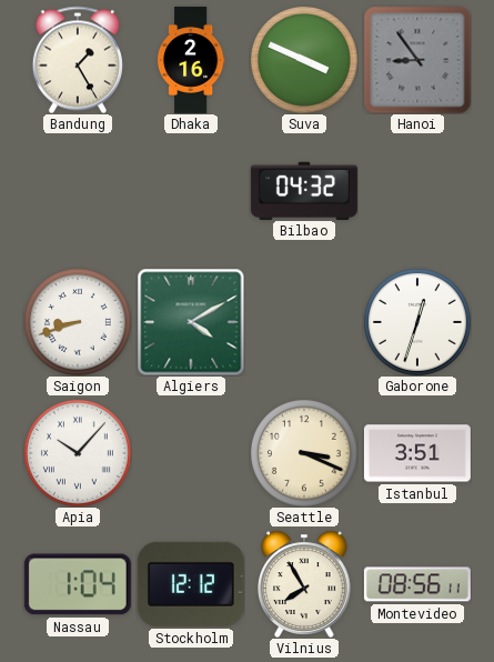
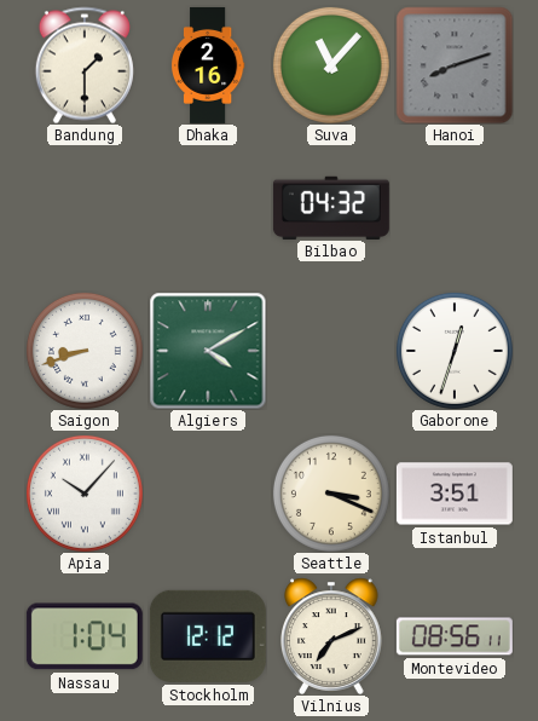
Bandung: 1:25 -> 1:30
Suva: 3:49 -> 11:07
Hanoi: 8:54 -> 8:12
Vilnius: 7:55 -> 7:11
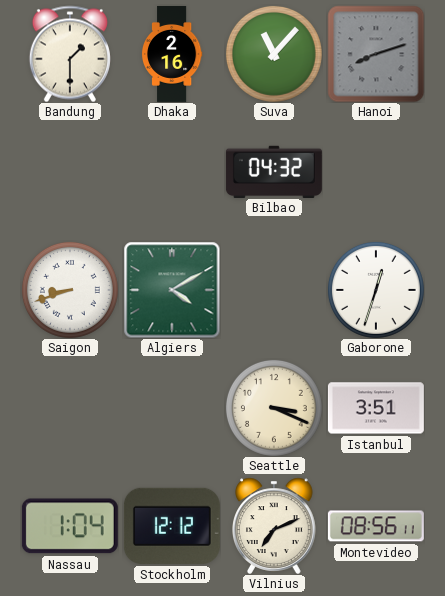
Apia: 10:07 -> none
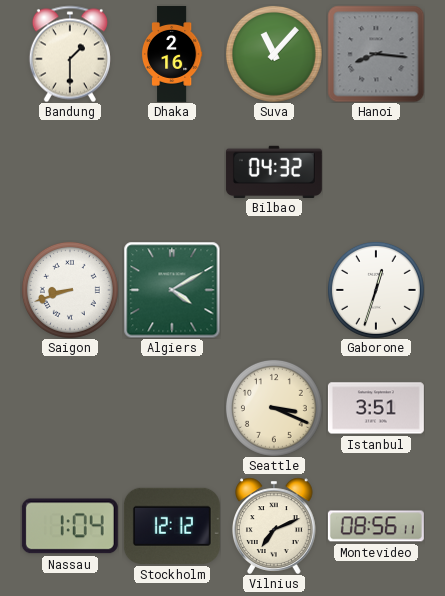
Hanoi: 8:12 -> 8:16
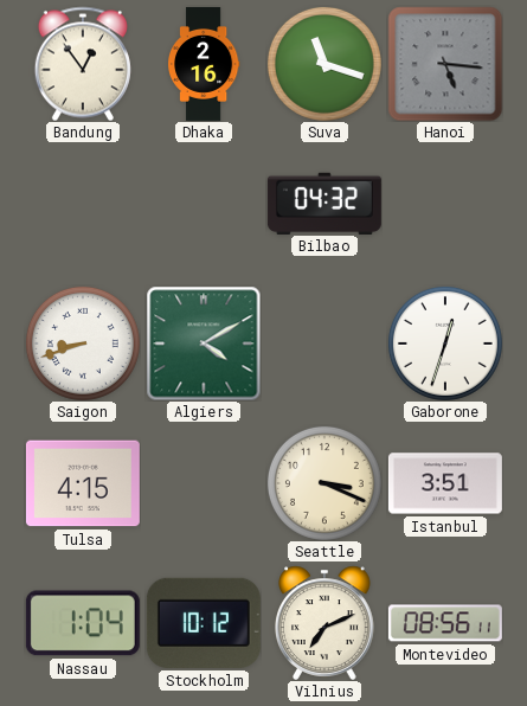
Bandung: 1:30 -> 12:54
Suva: 11:07 -> 11:18
Hanoi: 8:16 -> 5:16
Tulsa: none -> 4:15
Stockholm: 12:12 -> 10:12
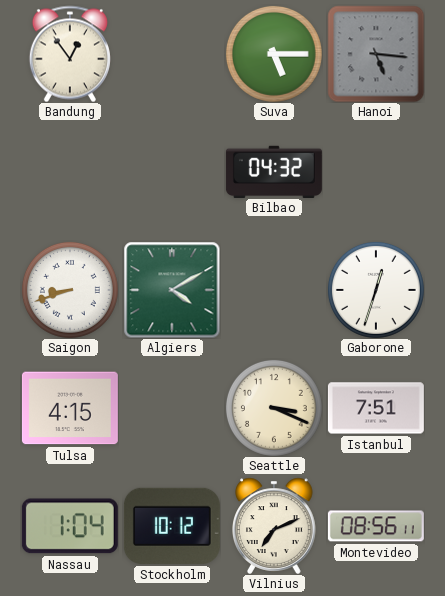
Dhaka: 2:16 -> none
Suva: 11:18 -> 5:15
Istanbul: 3:51 -> 7:51
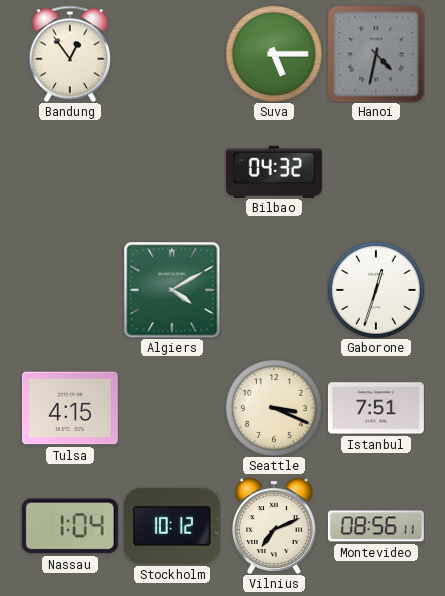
Hanoi: 5:16 -> 4:32
Saigon: 8:42 -> none
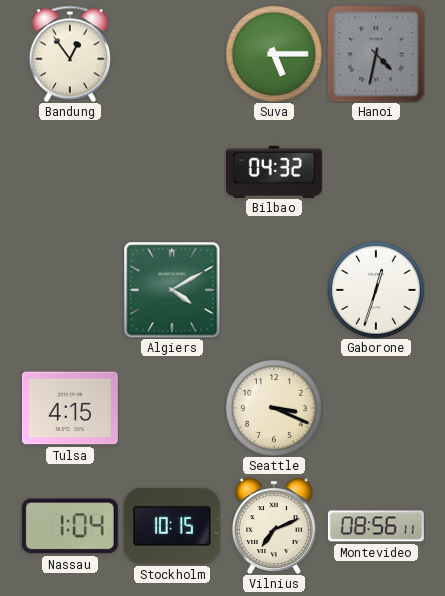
Istanbul: 7:51 -> none
Stockholm: 10:12 -> 10:15
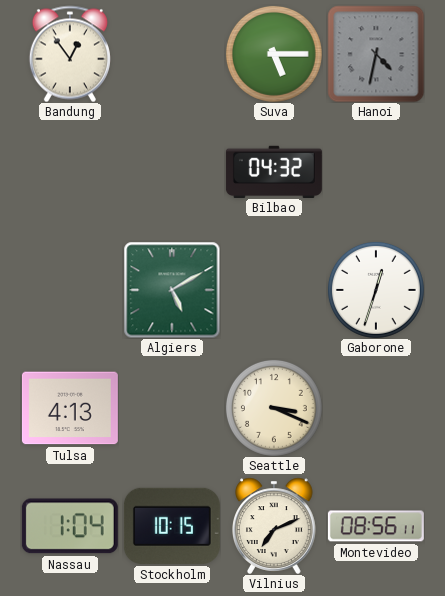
Algiers: 4:10 -> 5:10
Tulsa: 4:15 -> 4:13
